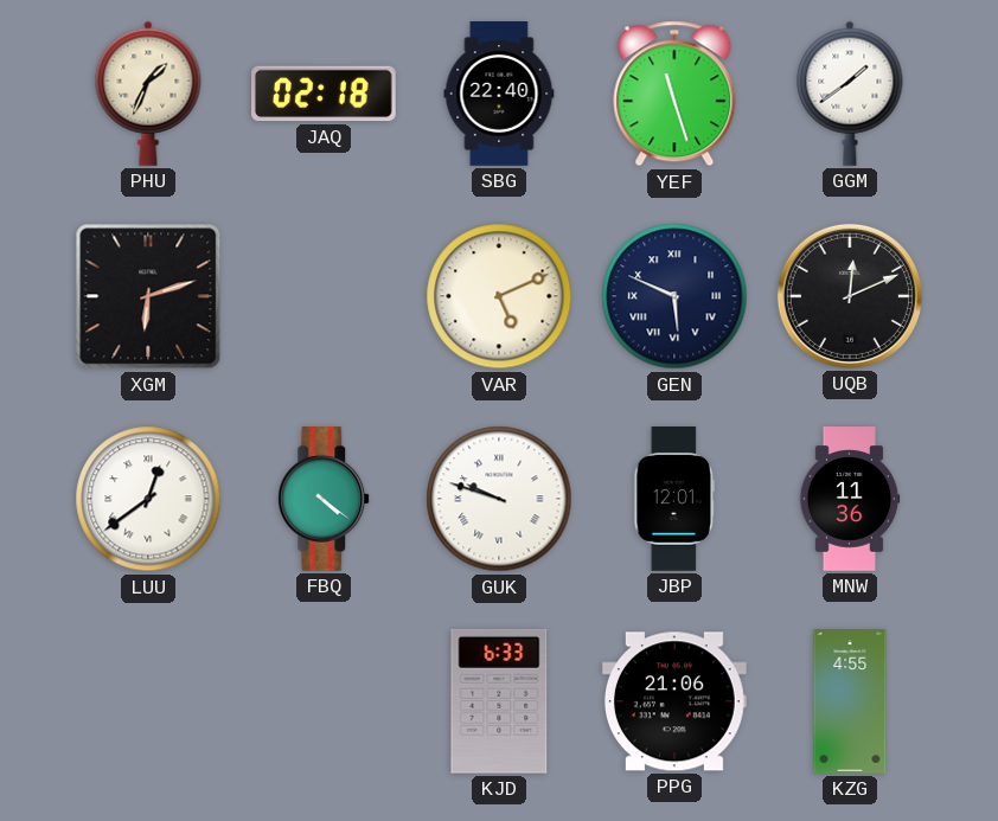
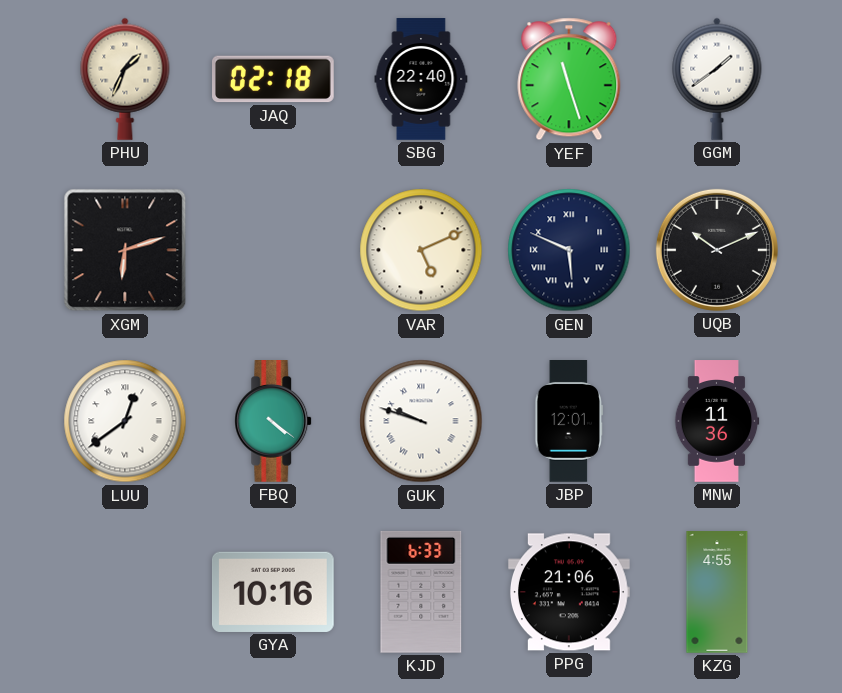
UQB: 12:11 -> 10:11
GYA: none -> 10:16
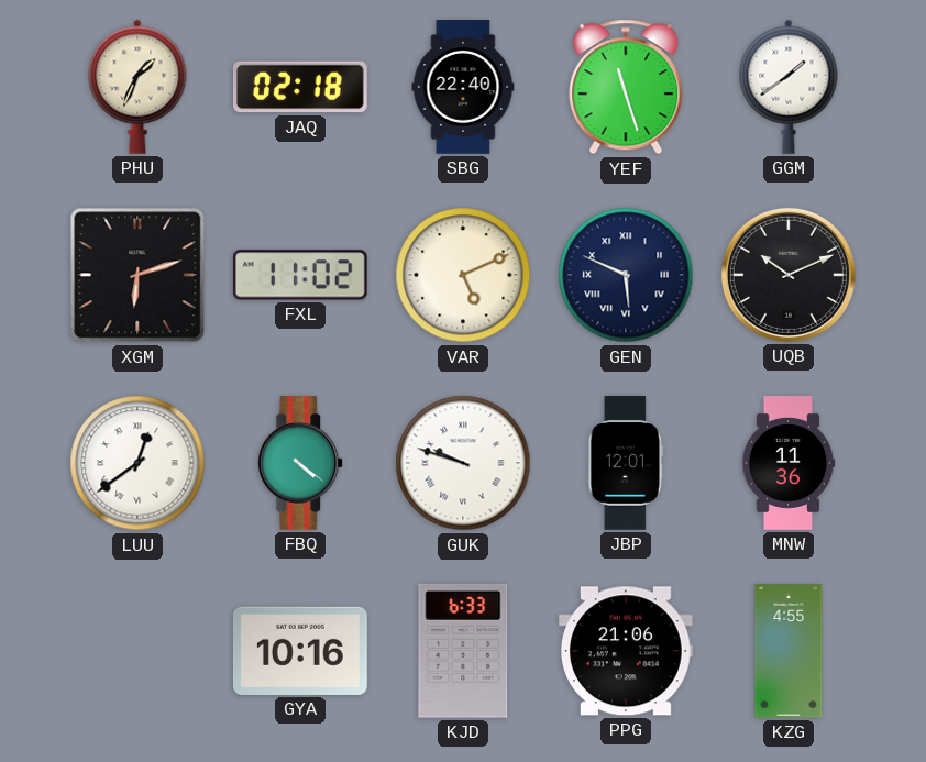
FXL: none -> 11:02
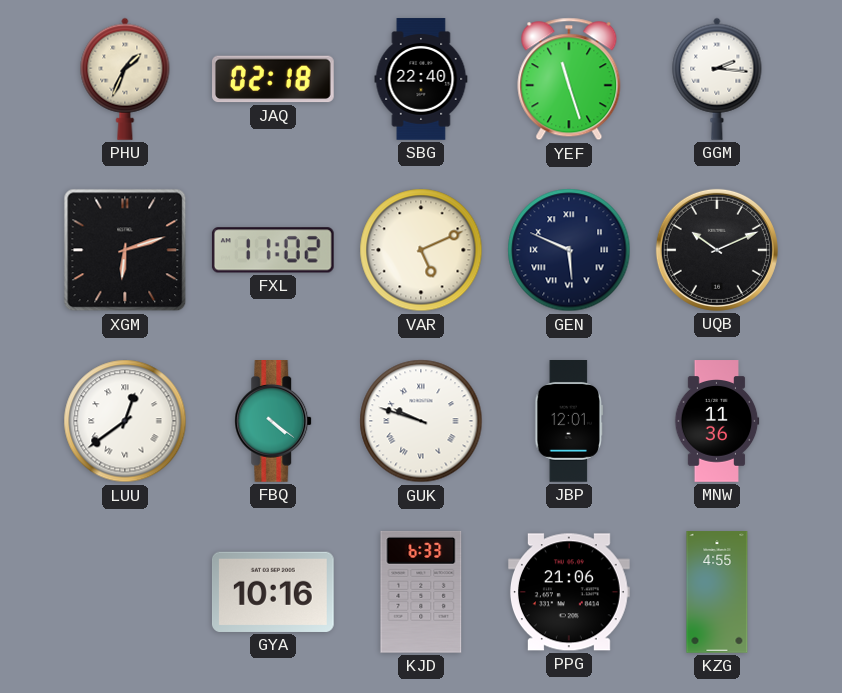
GGM: 1:39 -> 2:16
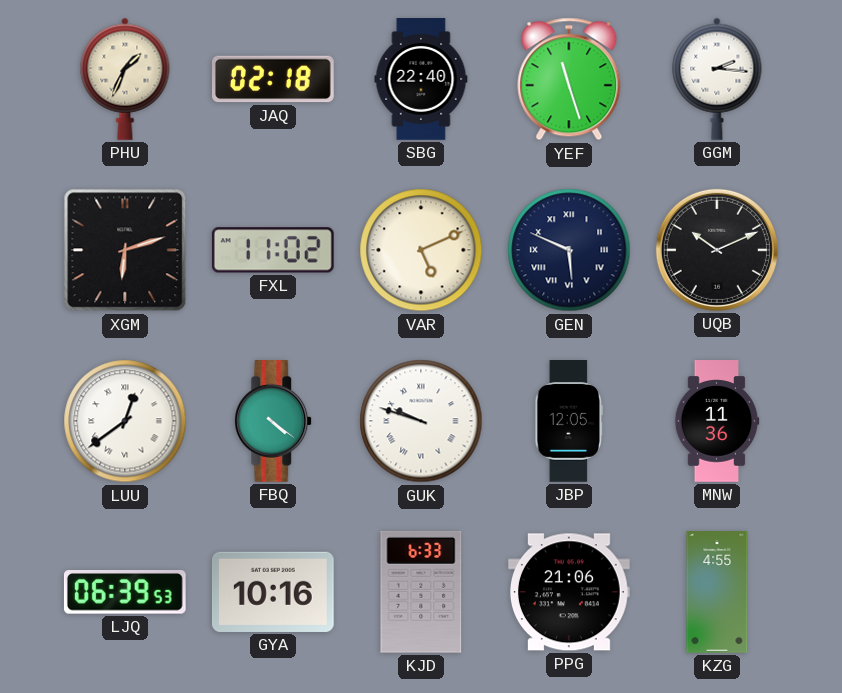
JBP: 12:01 -> 12:05
LJQ: none -> 06:39
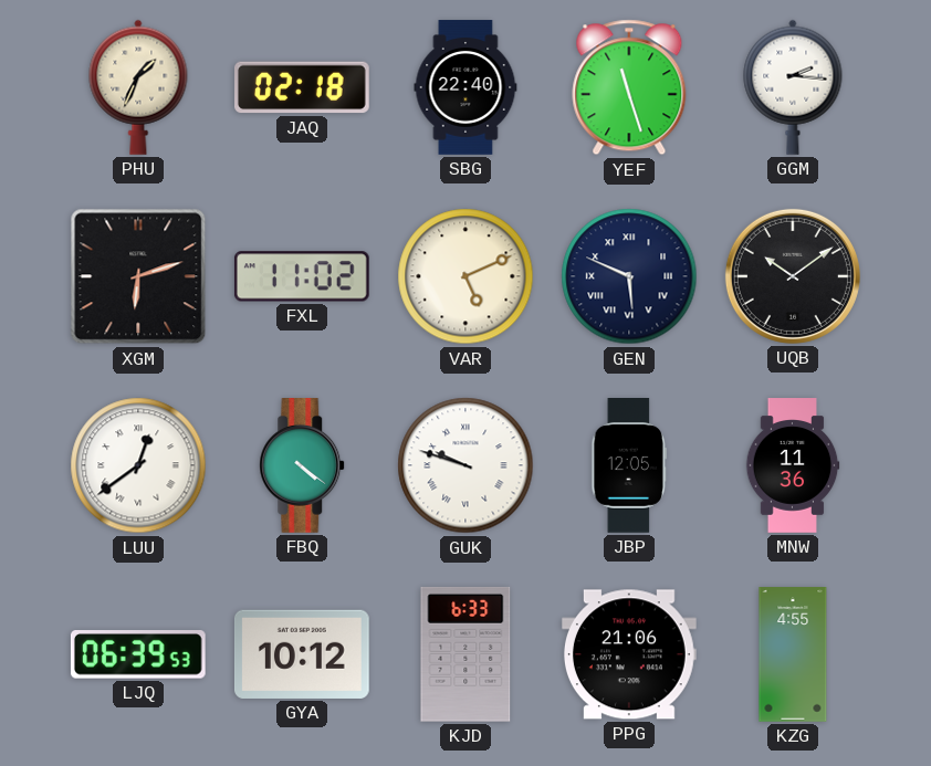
UQB: 10:11 -> 10:09
GYA: 10:16 -> 10:12
